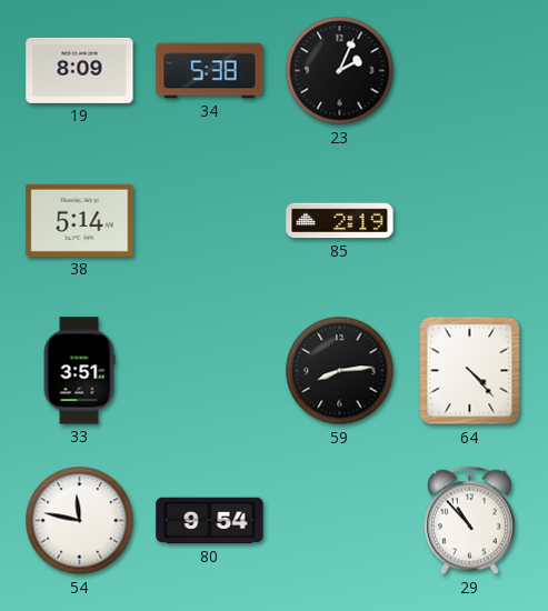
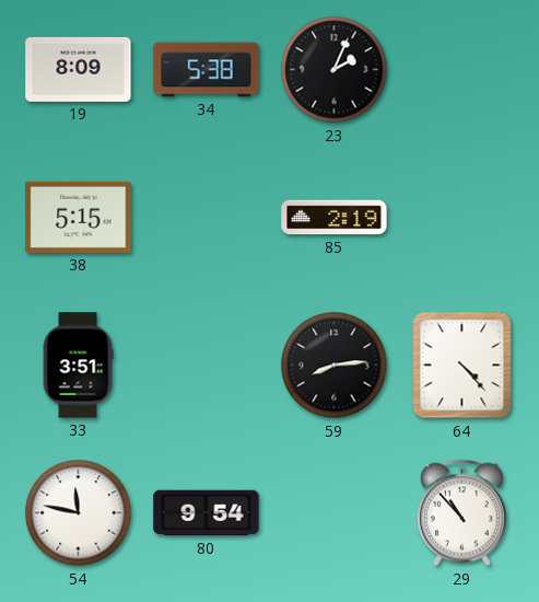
38: 5:14 -> 5:15
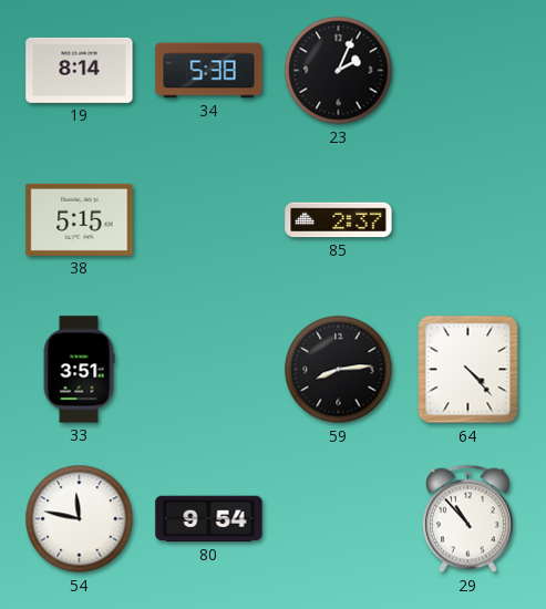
19: 8:09 -> 8:14
85: 2:19 -> 2:37
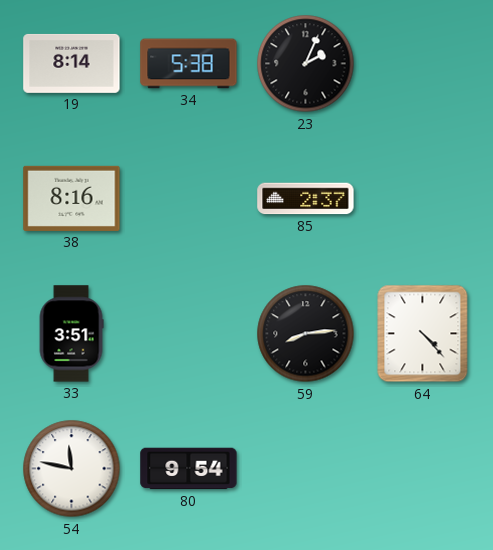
38: 5:15 -> 8:16
29: 10:53 -> none
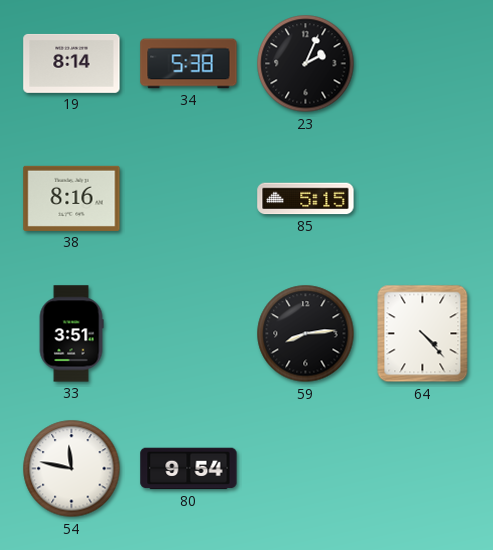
85: 2:37 -> 5:15
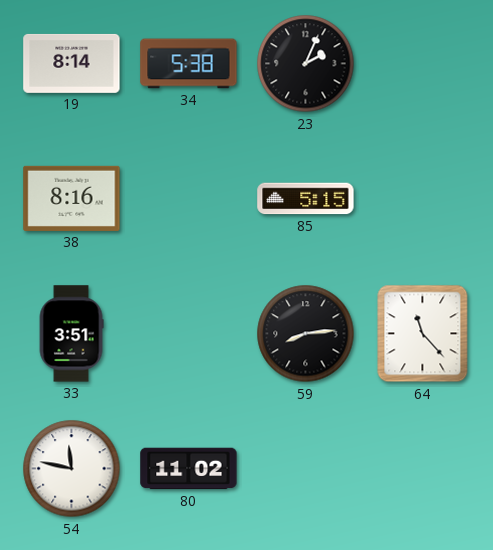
64: 4:23 -> 11:23
80: 9:54 -> 11:02
